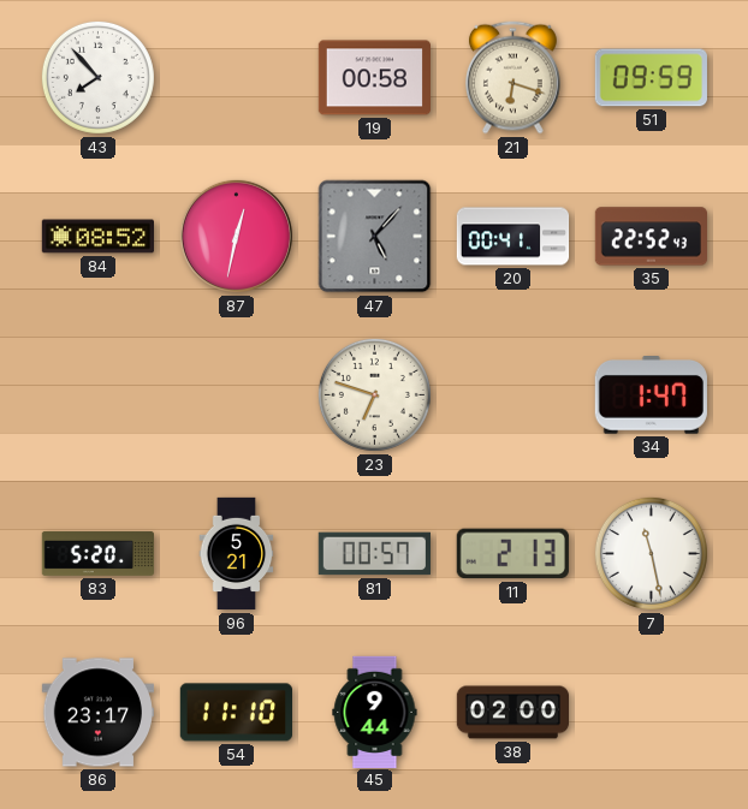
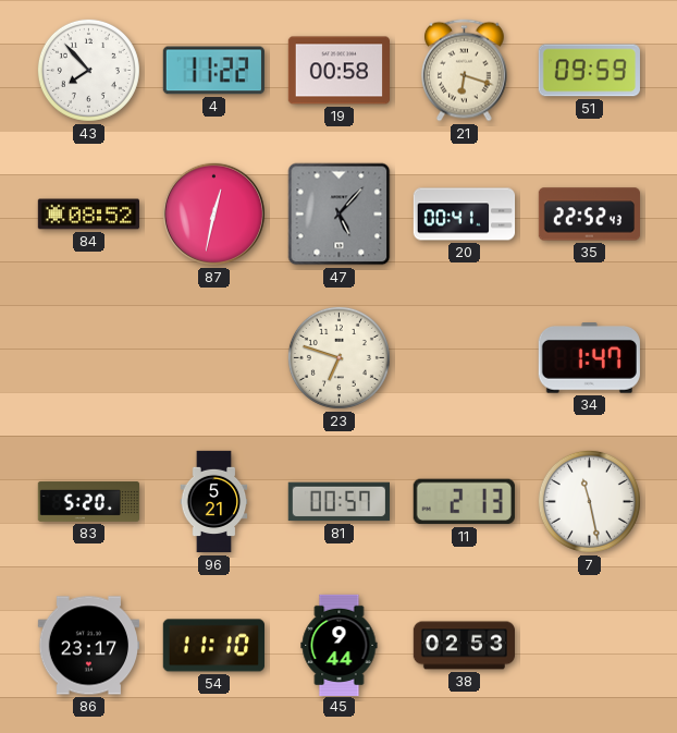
4: none -> 11:22
38: 02:00 -> 02:53
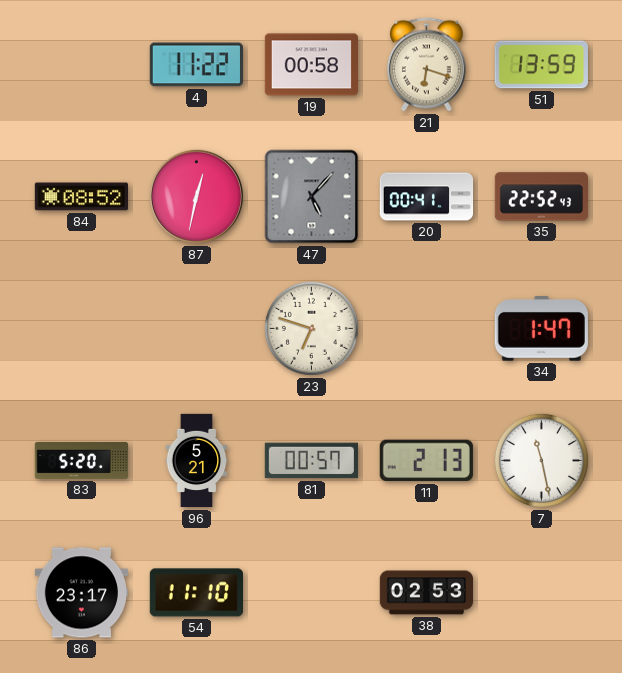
43: 7:53 -> none
51: 09:59 -> 13:59
45: 9:44 -> none
